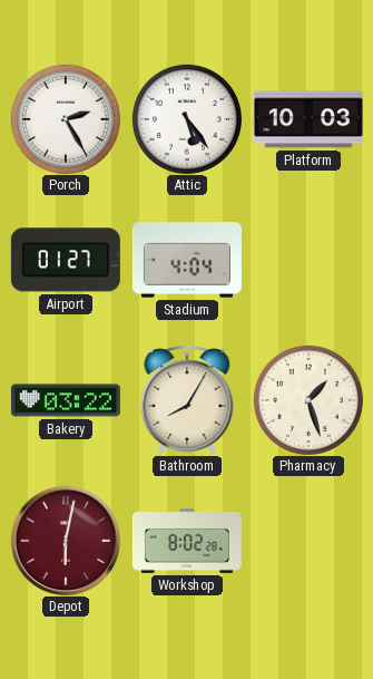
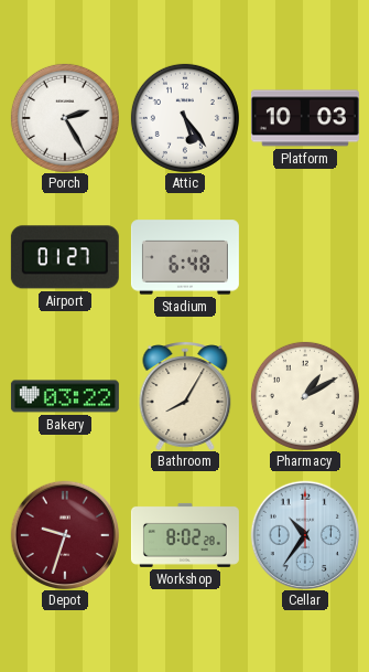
Stadium: 4:04 -> 6:48
Pharmacy: 1:27 -> 1:10
Depot: 6:02 -> 9:33
Cellar: none -> 10:36
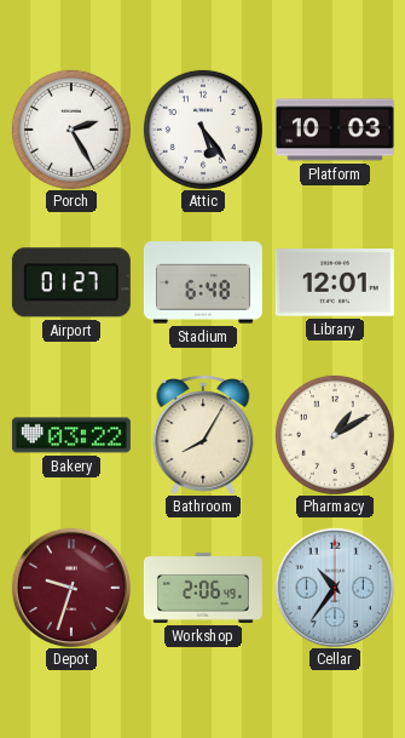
Library: none -> 12:01
Workshop: 8:02 -> 2:06
